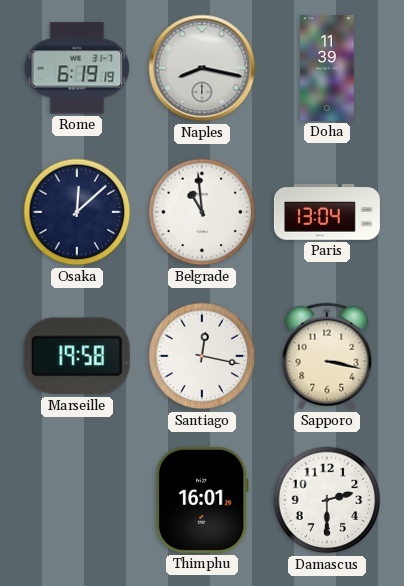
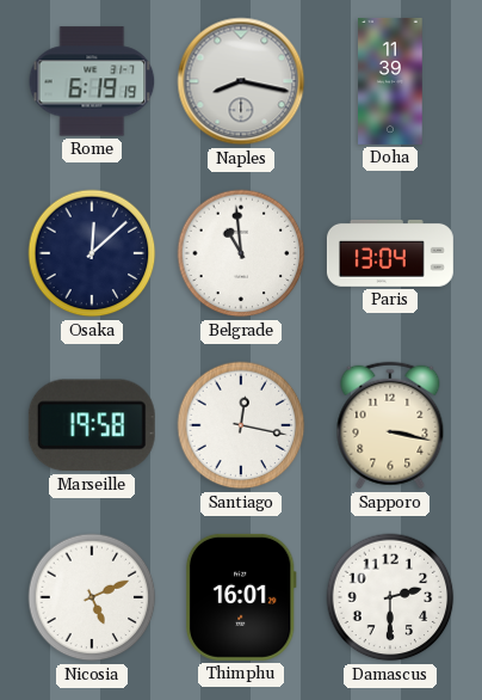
Nicosia: none -> 5:11
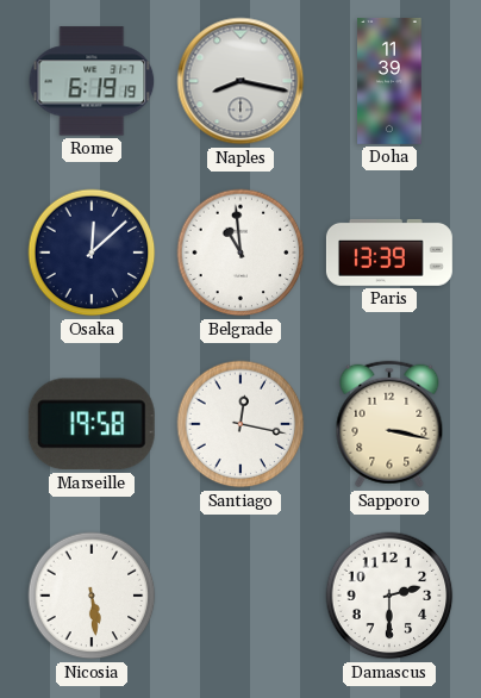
Paris: 13:04 -> 13:39
Nicosia: 5:11 -> 5:29
Thimphu: 16:01 -> none
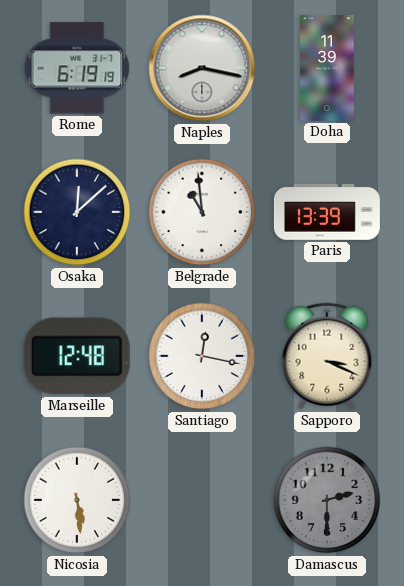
Marseille: 19:58 -> 12:48
Sapporo: 3:17 -> 3:19
Damascus dial: white -> grey
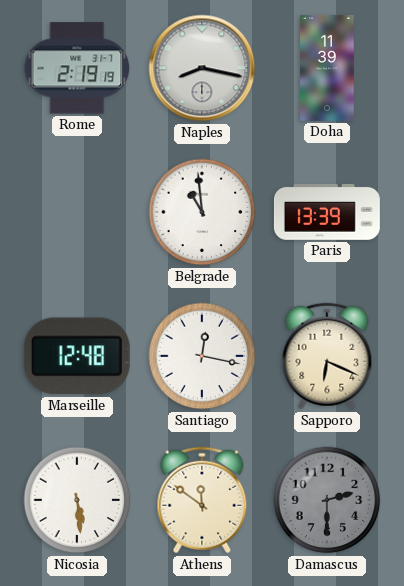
Rome: 6:19 -> 2:19
Osaka: 12:08 -> none
Sapporo: 3:19 -> 6:19
Athens: none -> 11:51
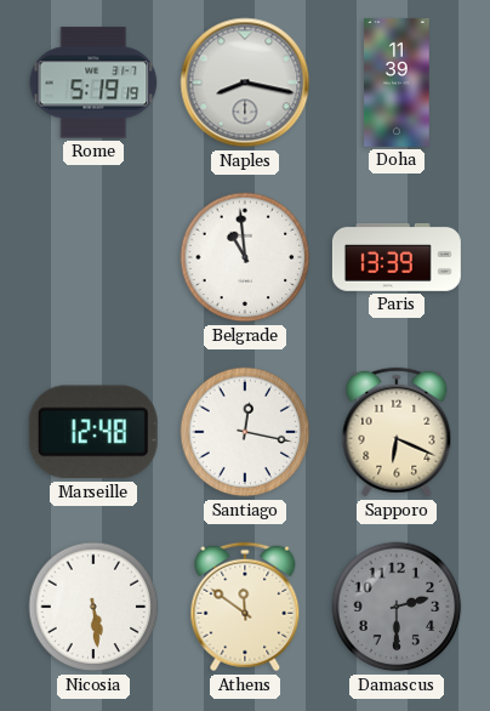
Rome: 2:19 -> 5:19
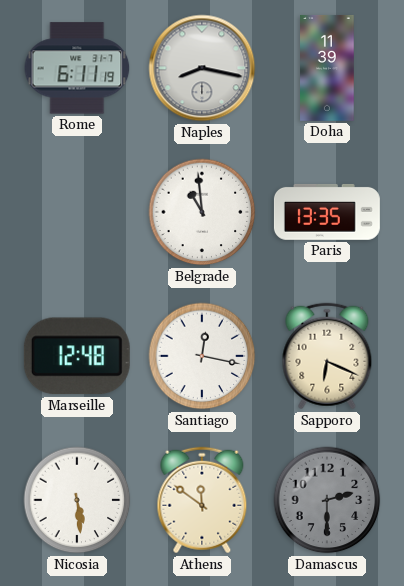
Rome: 5:19 -> 6:11
Paris: 13:39 -> 13:35
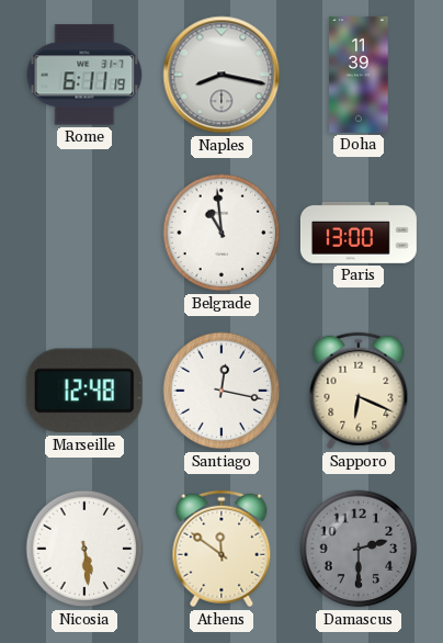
Paris: 13:35 -> 13:00
